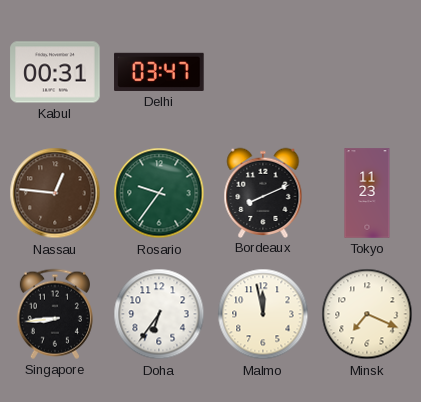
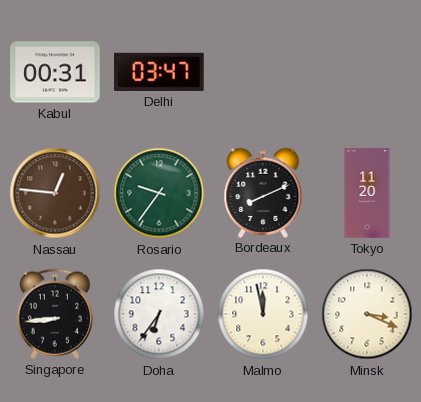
Tokyo: 11:23 -> 11:20
Minsk: 7:19 -> 3:19
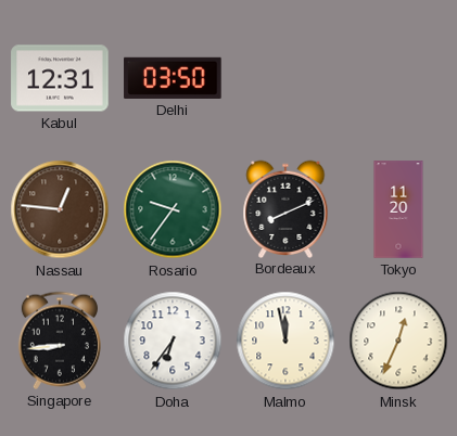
Kabul: 00:31 -> 12:31
Delhi: 03:47 -> 03:50
Minsk: 3:19 -> 12:34
